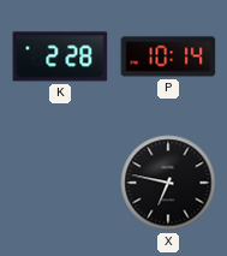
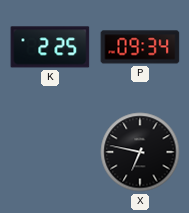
K: 2:28 -> 2:25
P: 10:14 -> 09:34
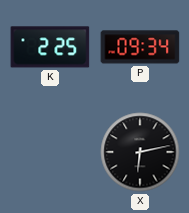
X: 6:47 -> 6:13
